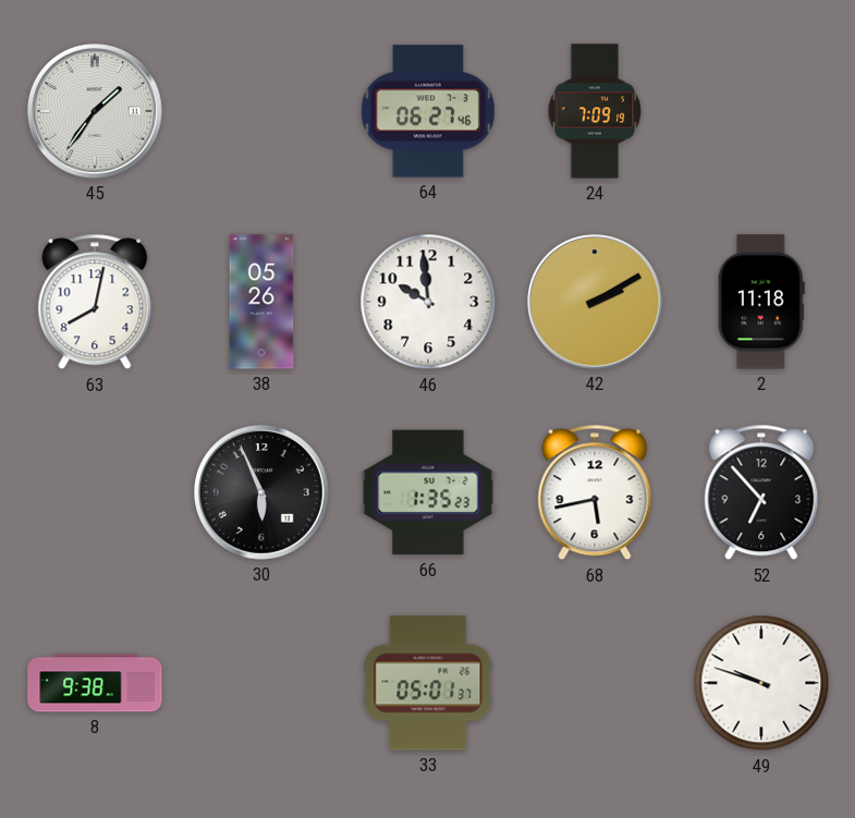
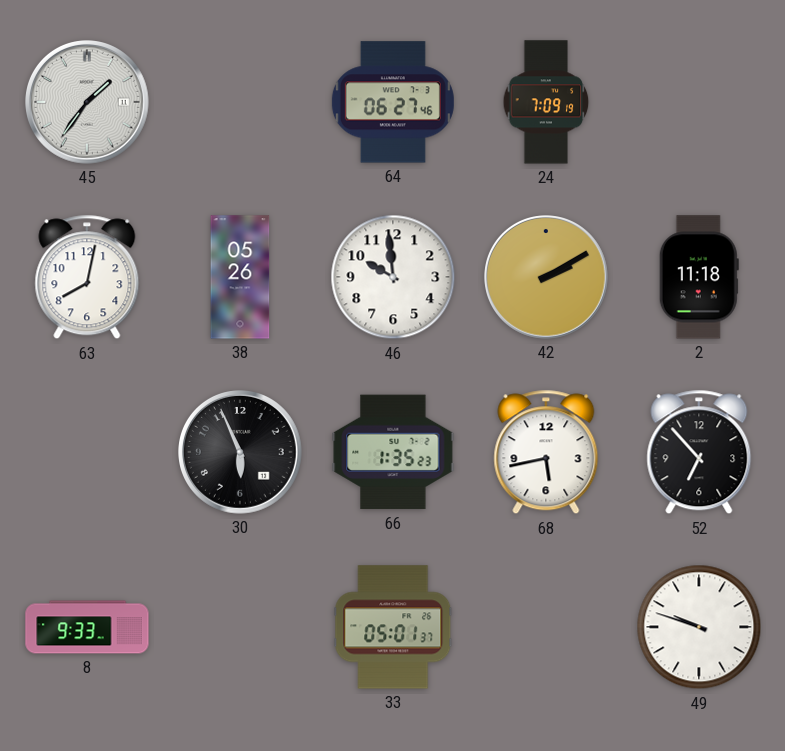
8: 9:38 -> 9:33
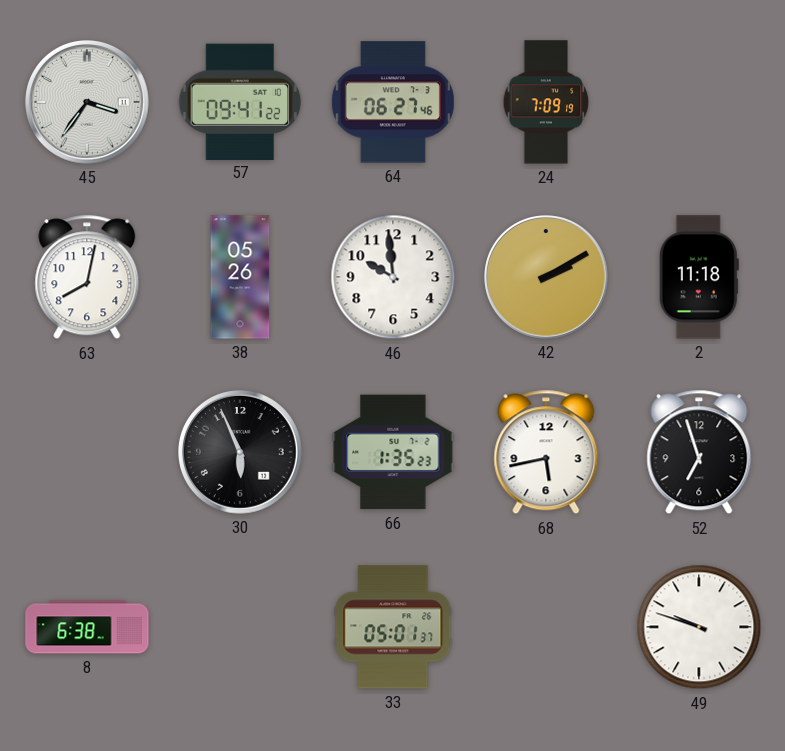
45: 1:36 -> 3:36
57: none -> 09:41
52: 6:53 -> 6:57
8: 9:33 -> 6:38
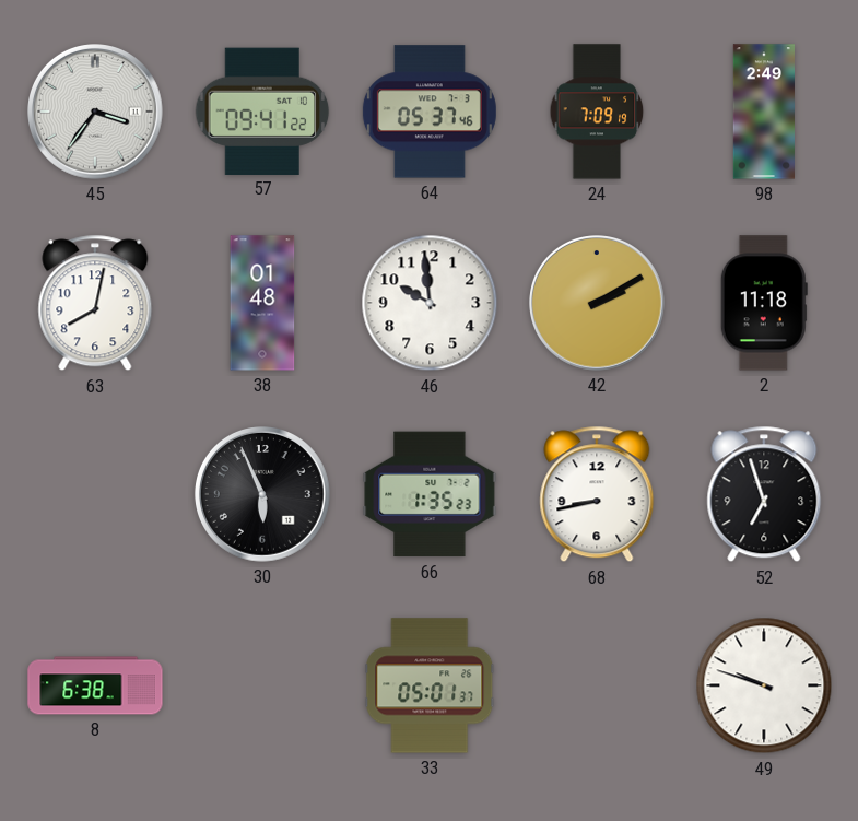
64: 06:27 -> 05:37
98: none -> 2:49
38: 05:26 -> 01:48
68: 5:43 -> 8:43
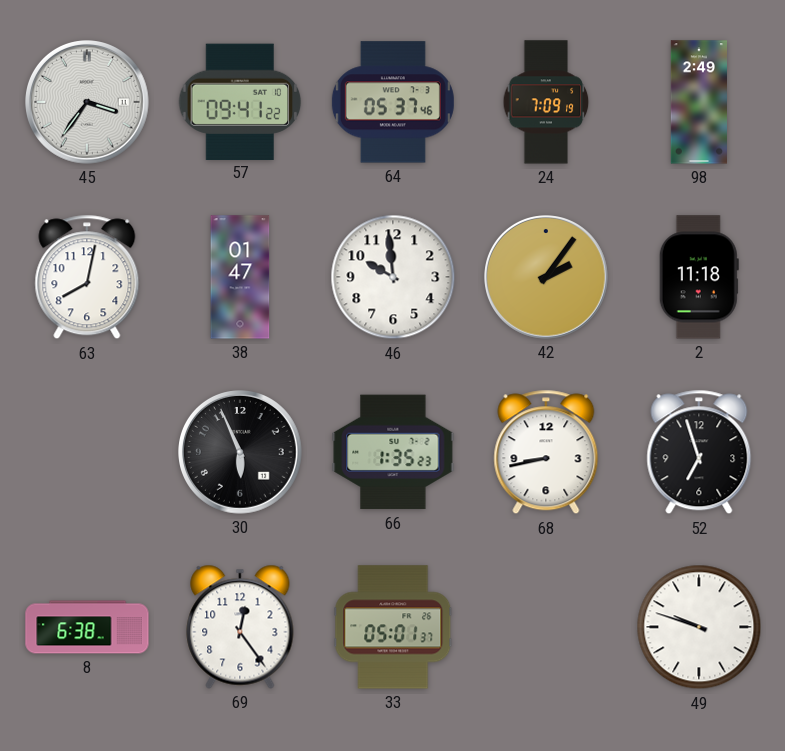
38: 01:48 -> 01:47
42: 2:10 -> 2:06
69: none -> 12:24
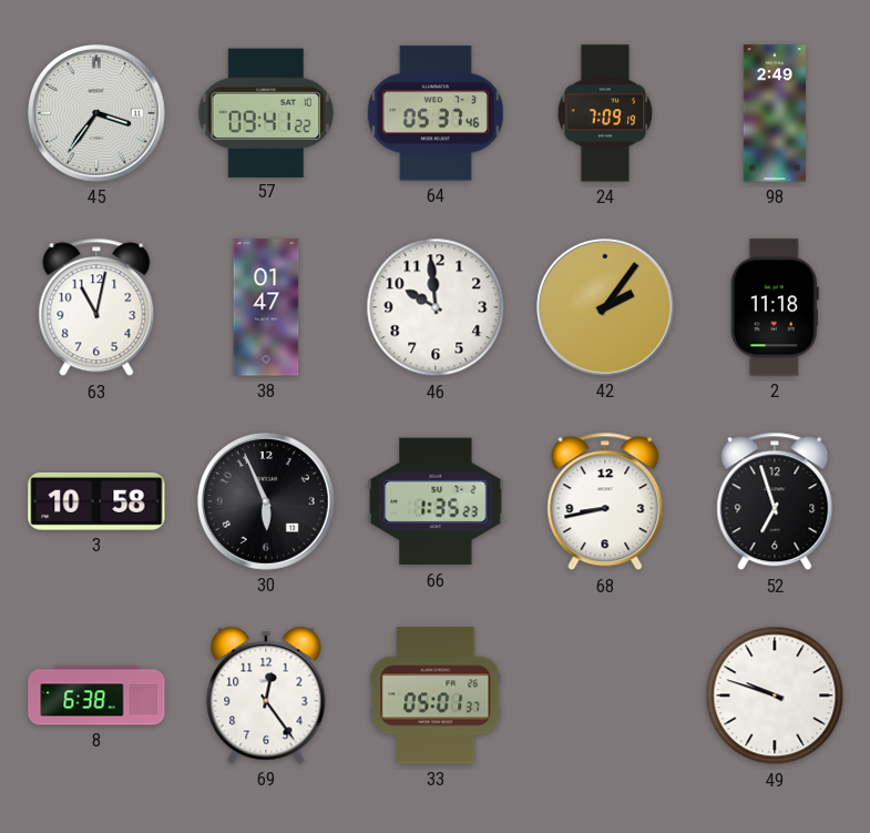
63: 8:02 -> 11:02
3: none -> 10:58
